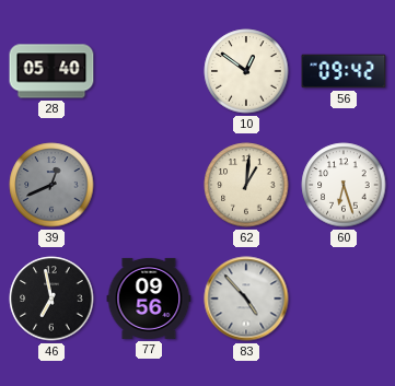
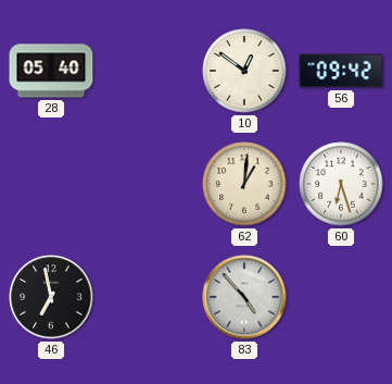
39: 12:41 -> none
77: 09:56 -> none
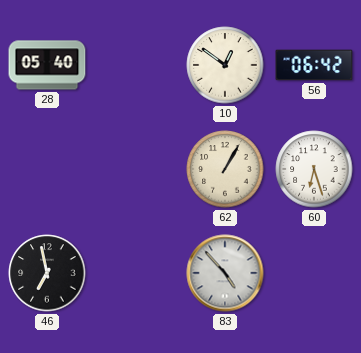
56: 09:42 -> 06:42
62: 1:01 -> 1:05
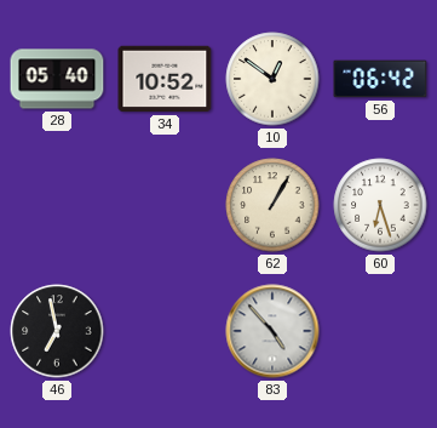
34: none -> 10:52
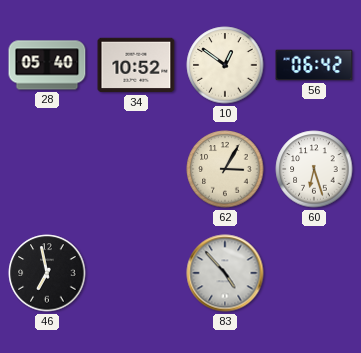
62: 1:05 -> 3:05
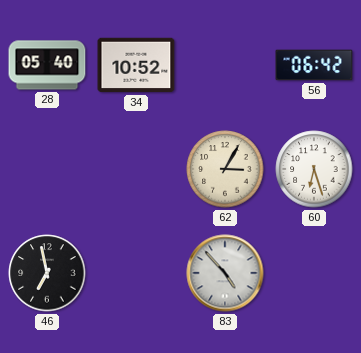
10: 12:51 -> none
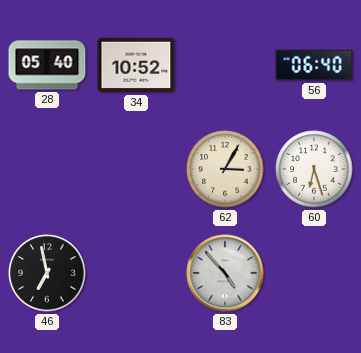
56: 06:42 -> 06:40
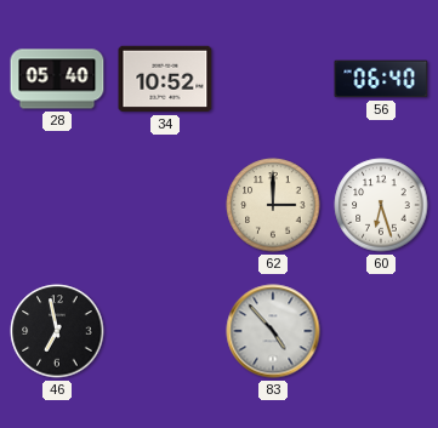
62: 3:05 -> 3:00
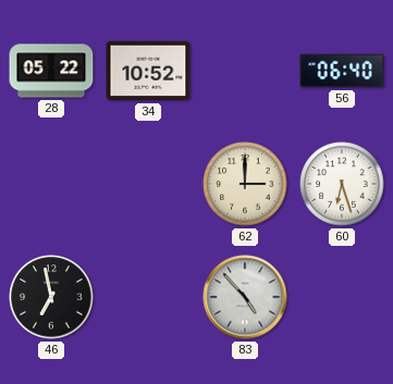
28: 05:40 -> 05:22
